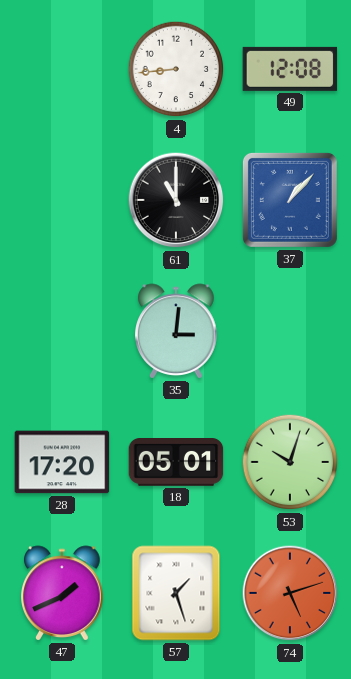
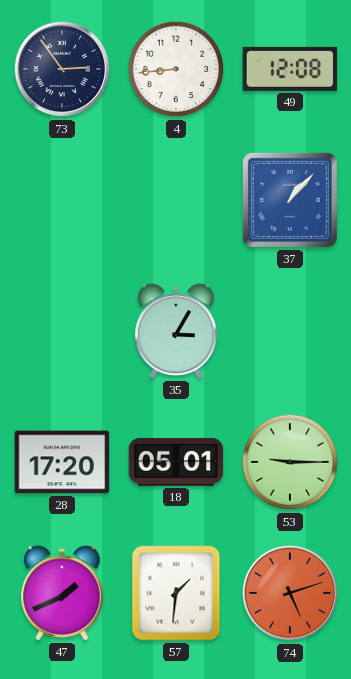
73: none -> 2:54
61: 11:00 -> none
35: 3:01 -> 3:05
53: 10:03 -> 9:15
57: 1:27 -> 1:31
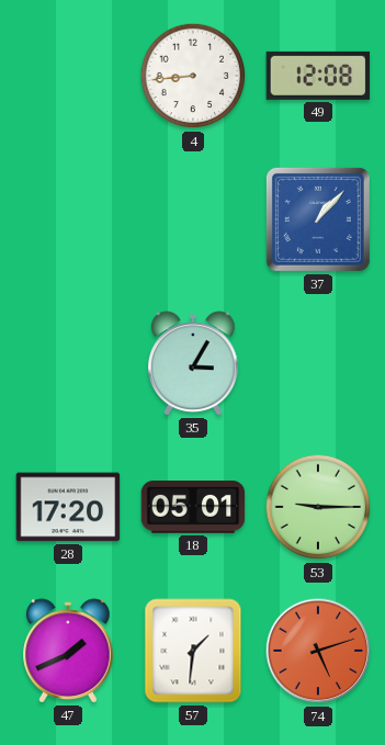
73: 2:54 -> none
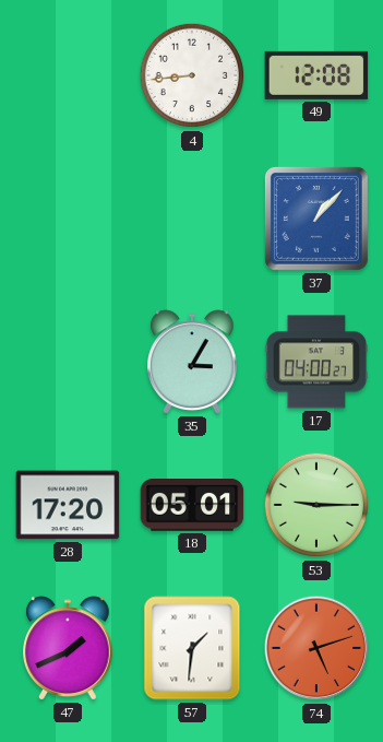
17: none -> 04:00
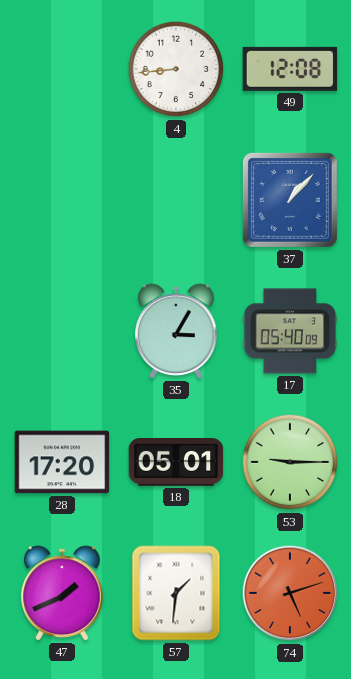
17: 04:00 -> 05:40
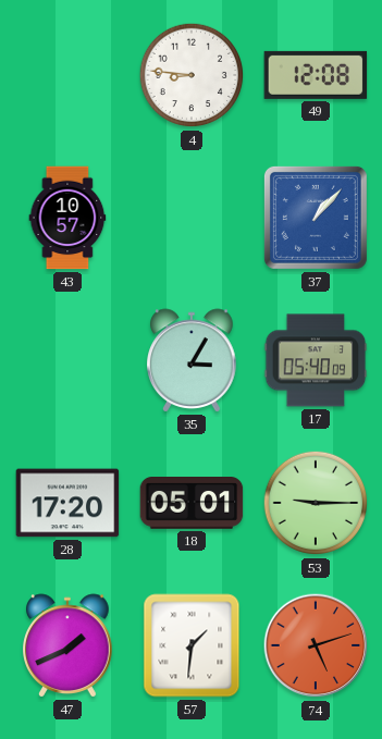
4: 8:44 -> 8:46
43: none -> 10:57
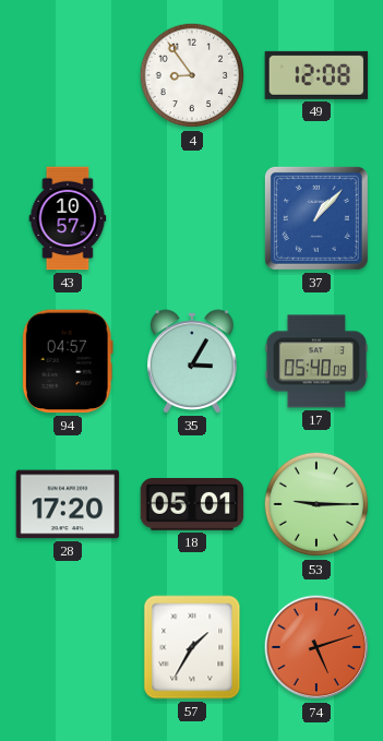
4: 8:46 -> 8:54
94: none -> 04:57
47: 1:41 -> none
57: 1:31 -> 1:35
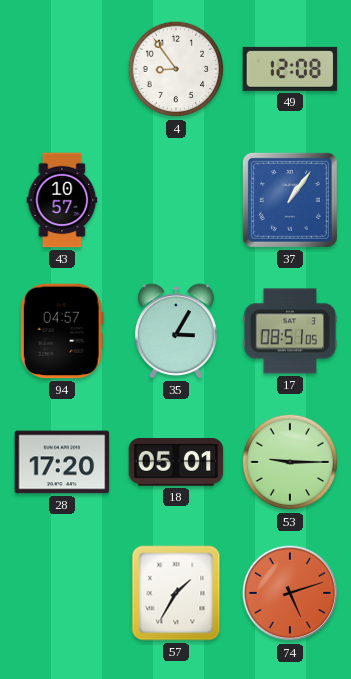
37: 1:07 -> 1:06
17: 05:40 -> 08:51
